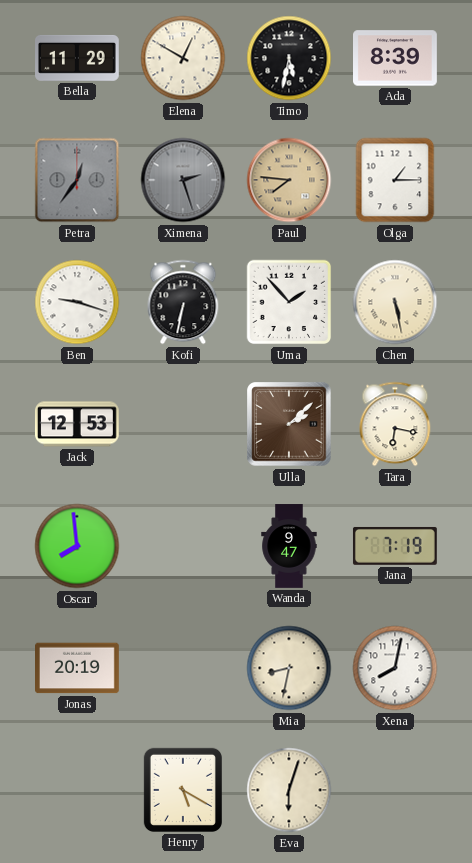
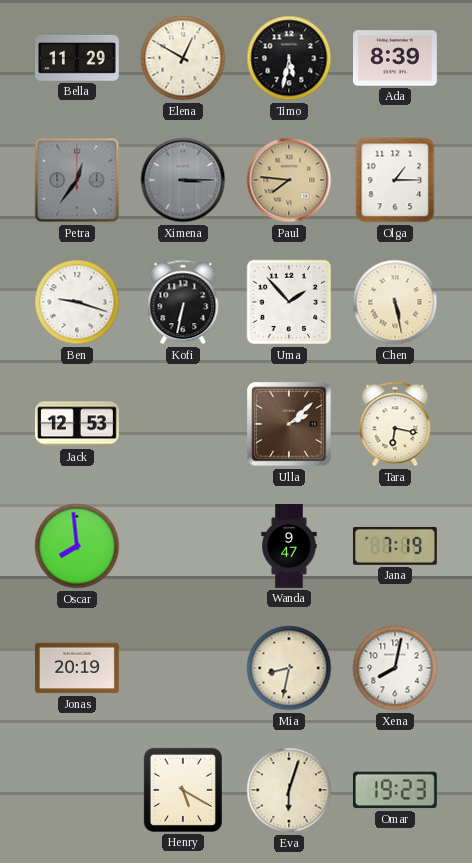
Ximena: 2:27 -> 3:15
Omar: none -> 19:23
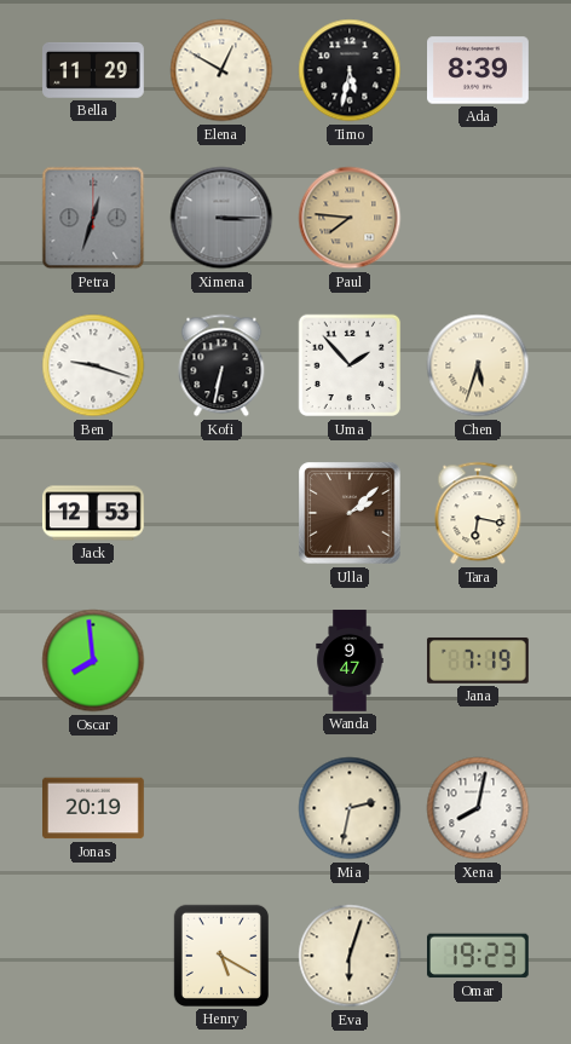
Petra: 12:36 -> 12:33
Olga: 1:15 -> none
Chen: 5:28 -> 5:33
Mia: 8:32 -> 2:32
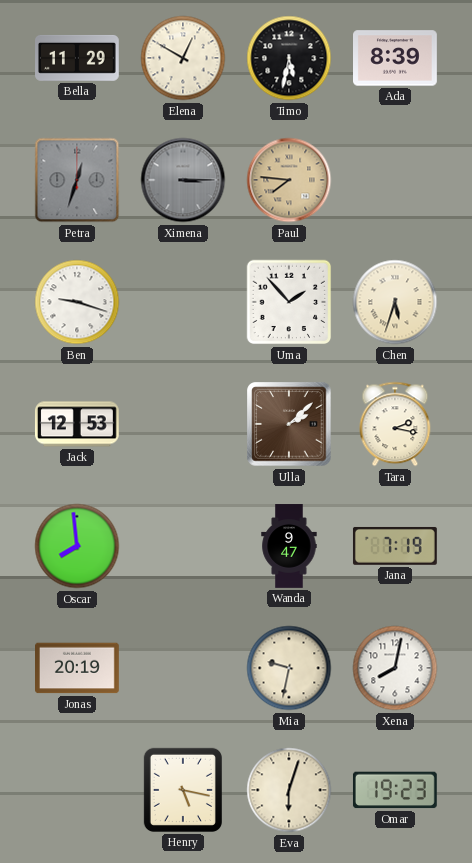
Kofi: 6:32 -> none
Tara: 6:17 -> 2:17
Mia: 2:32 -> 9:32
Henry: 5:20 -> 5:17
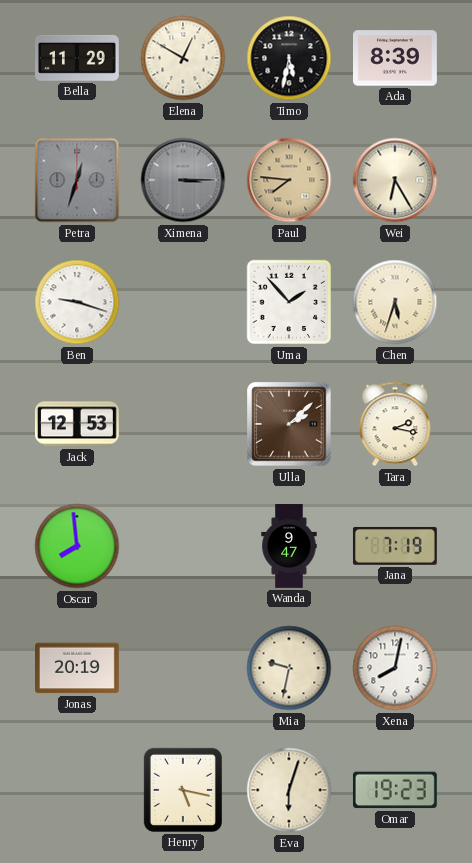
Wei: none -> 6:25
